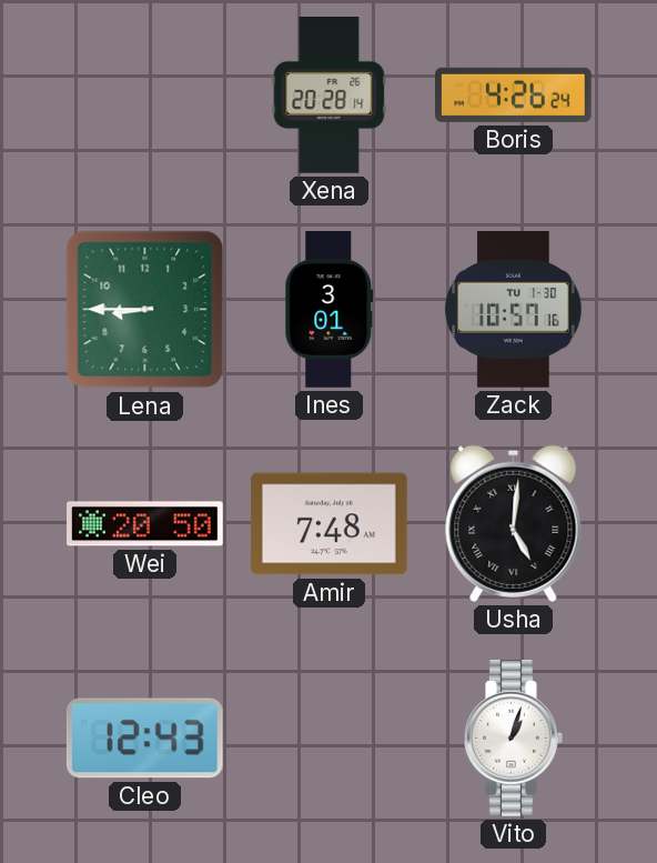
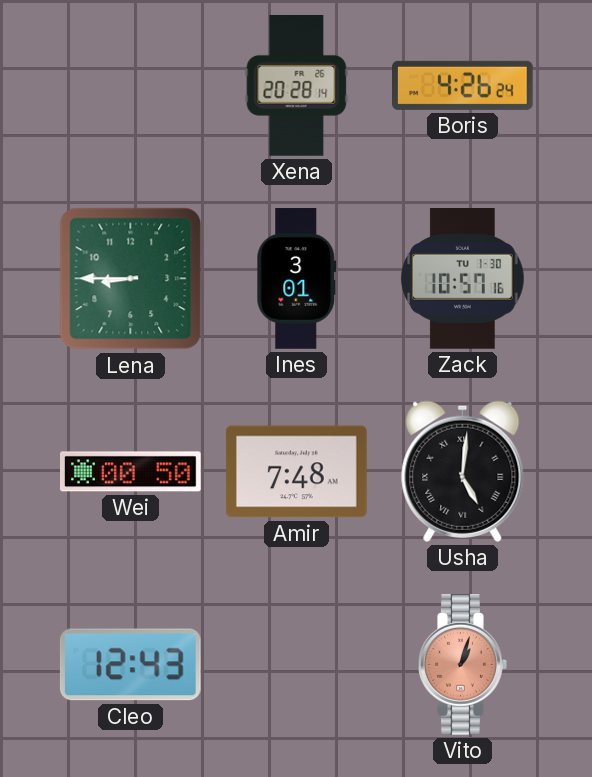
Wei: 20:50 -> 00:50
Vito dial: white -> salmon
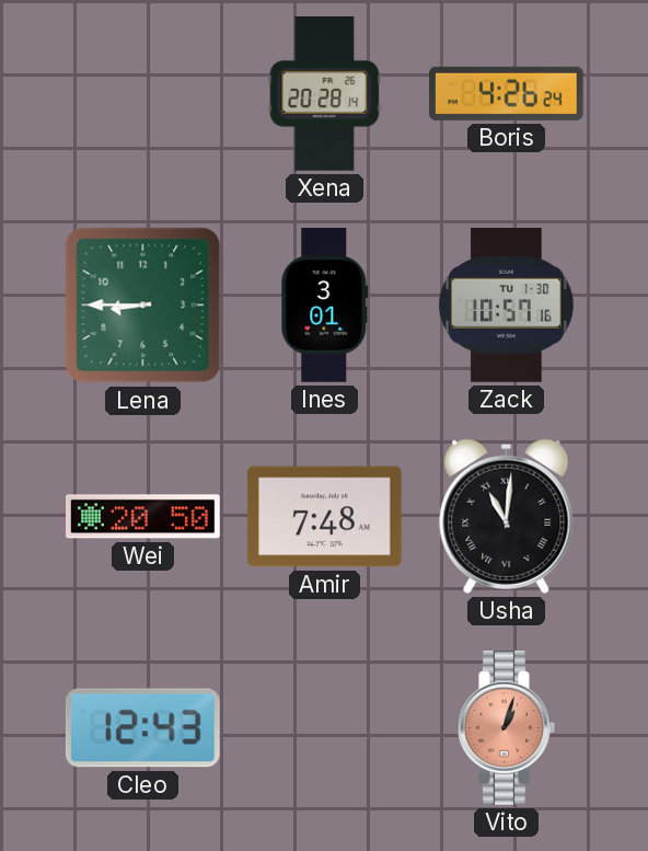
Wei: 00:50 -> 20:50
Usha: 5:01 -> 11:01
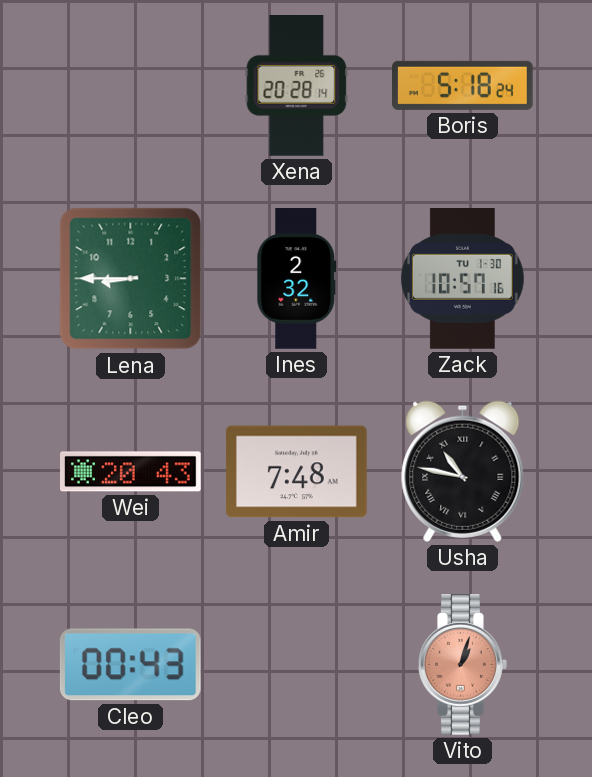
Boris: 4:26 -> 5:18
Ines: 3:01 -> 2:32
Wei: 20:50 -> 20:43
Usha: 11:01 -> 10:47
Cleo: 12:43 -> 00:43
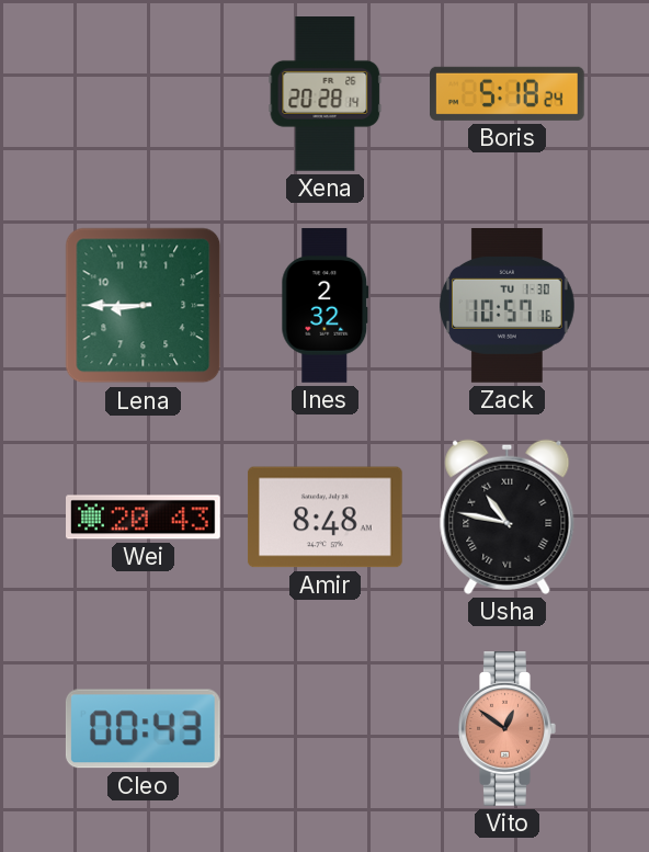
Amir: 7:48 -> 8:48
Vito: 1:03 -> 12:51
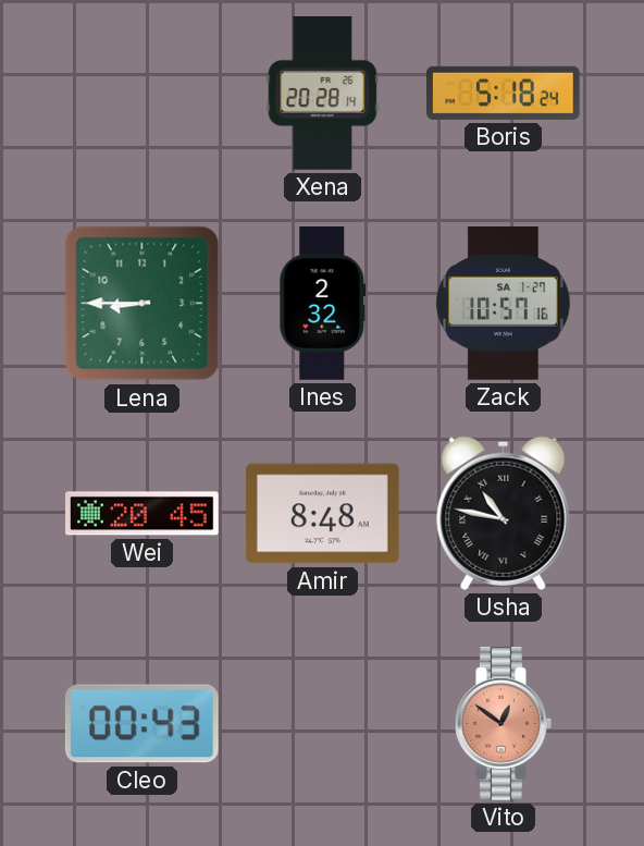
Zack date: TU 1-30 -> SA 1-27
Wei: 20:43 -> 20:45
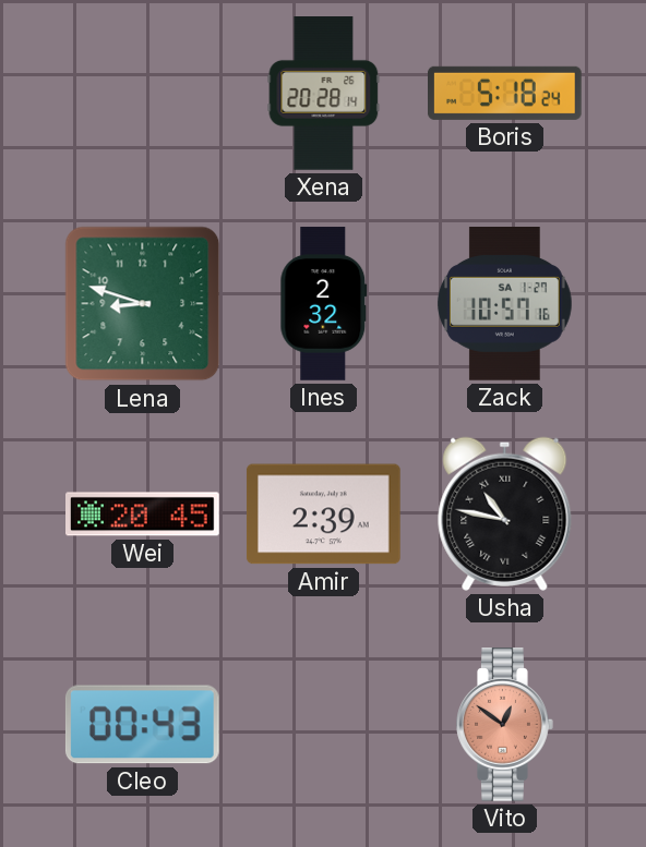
Lena: 8:45 -> 8:48
Amir: 8:48 -> 2:39
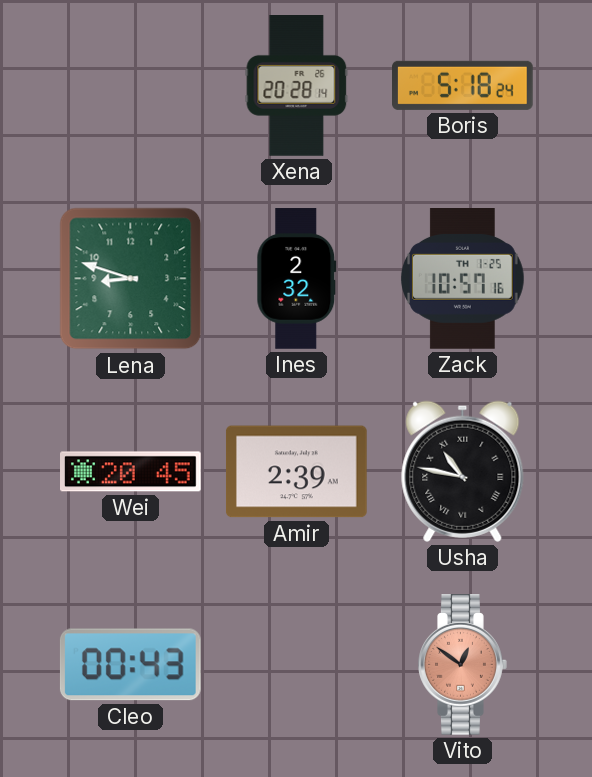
Zack date: SA 1-27 -> TH 1-25
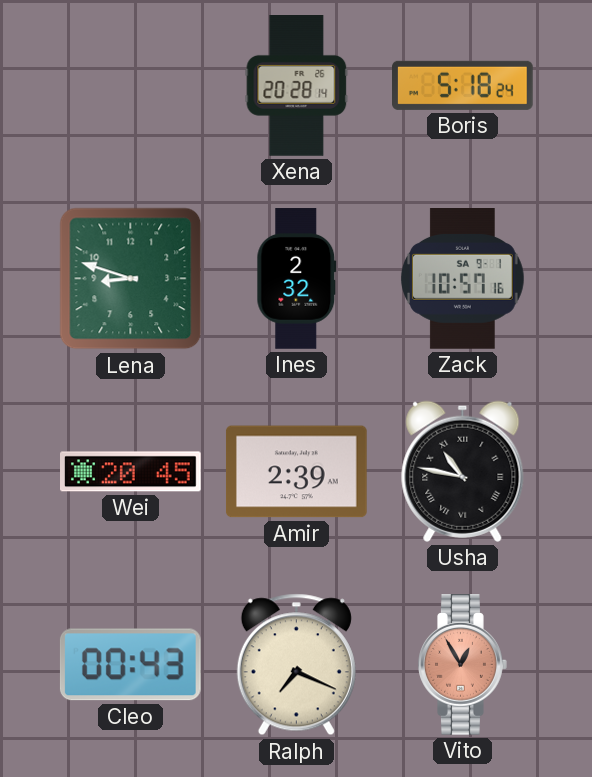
Zack date: TH 1-25 -> SA 9-1
Ralph: none -> 7:19
Vito: 12:51 -> 12:55
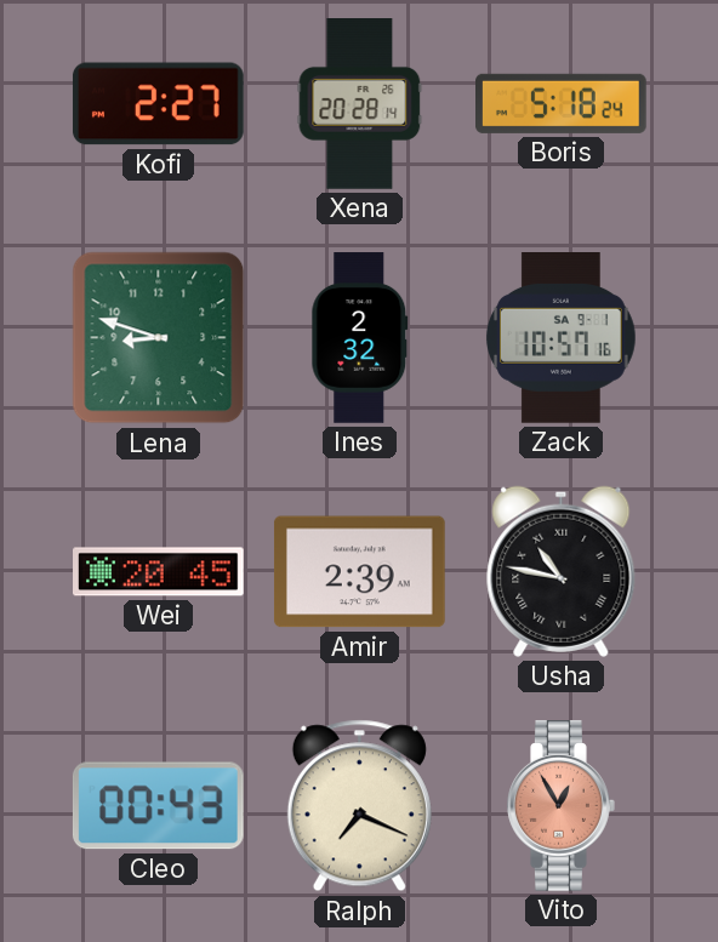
Kofi: none -> 2:27
